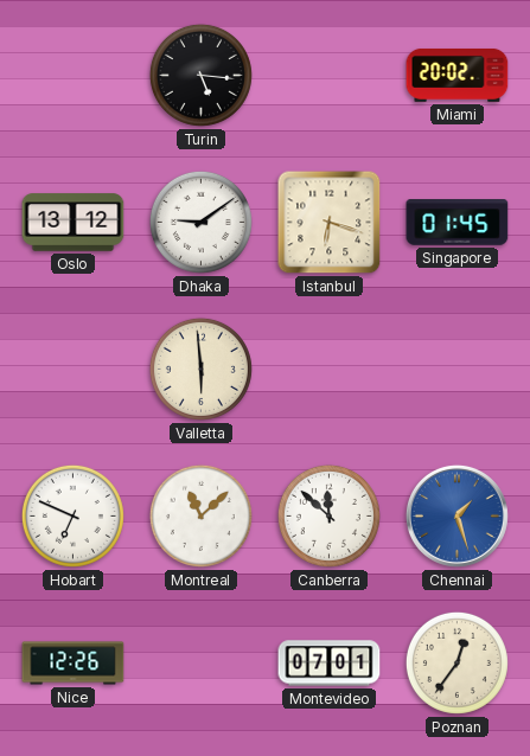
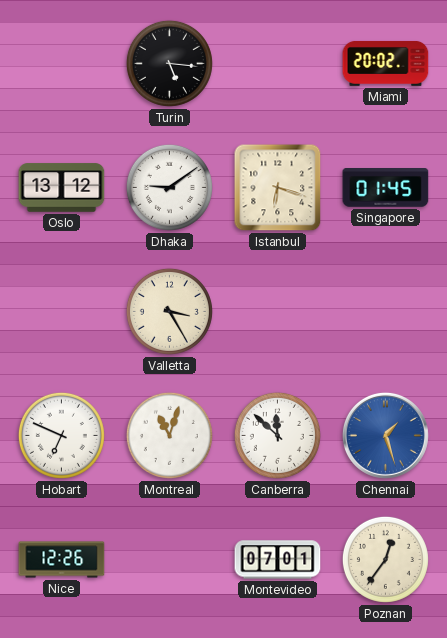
Valletta: 5:59 -> 3:25
Montreal: 11:08 -> 11:03
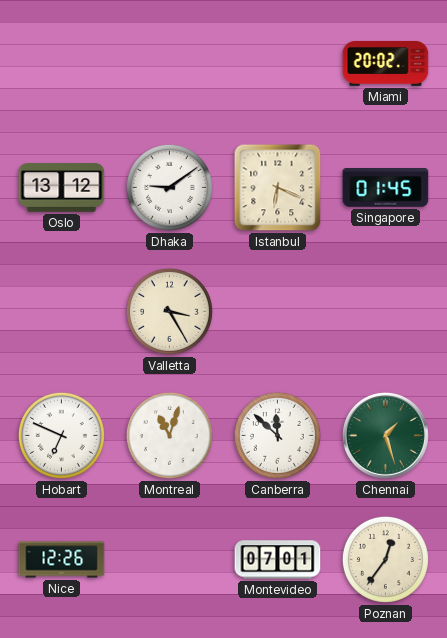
Turin: 5:16 -> none
Istanbul: 6:18 -> 6:19
Chennai dial: blue -> green
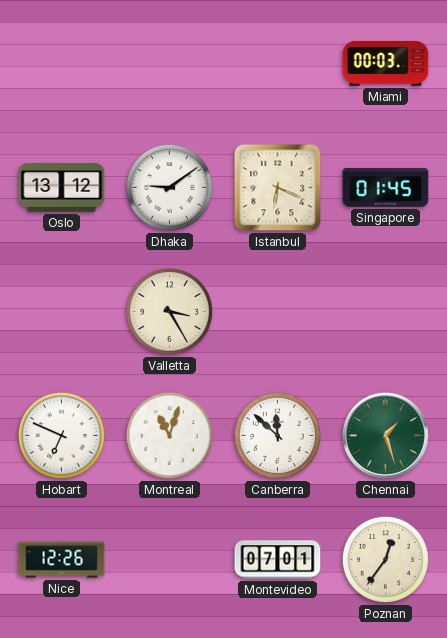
Miami: 20:02 -> 00:03
